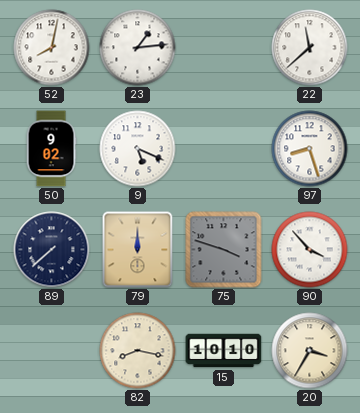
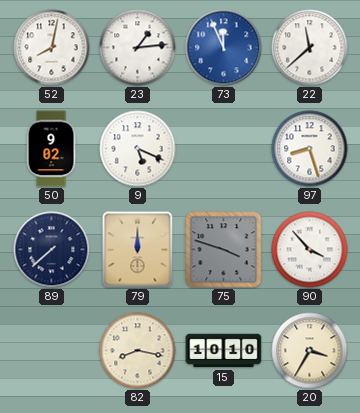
73: none -> 11:56
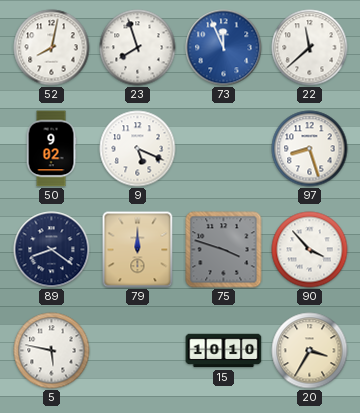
23: 1:14 -> 7:57
89: 7:38 -> 8:21
5: none -> 5:47
82: 8:17 -> none
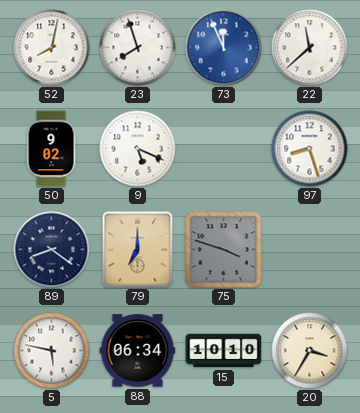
79: 12:00 -> 7:00
90: 3:53 -> none
88: none -> 06:34
